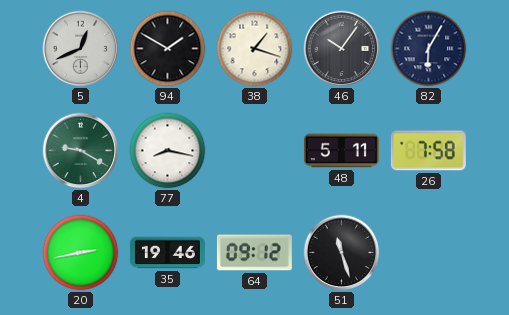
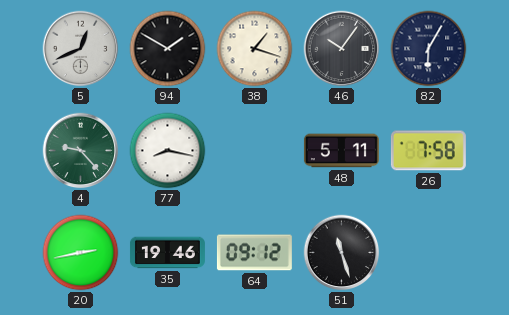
4: 9:20 -> 9:23
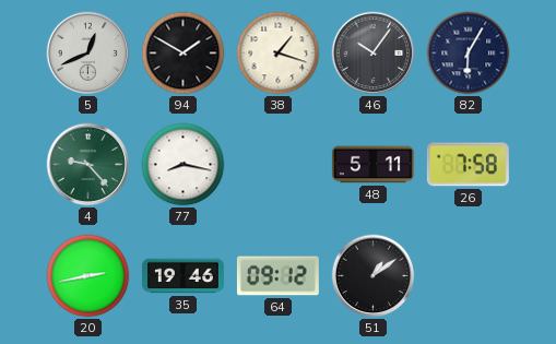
51: 11:27 -> 1:09
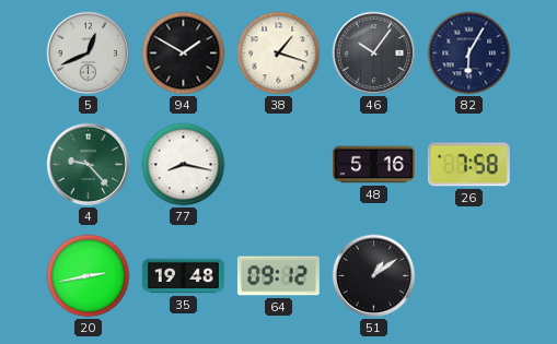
48: 5:11 -> 5:16
35: 19:46 -> 19:48
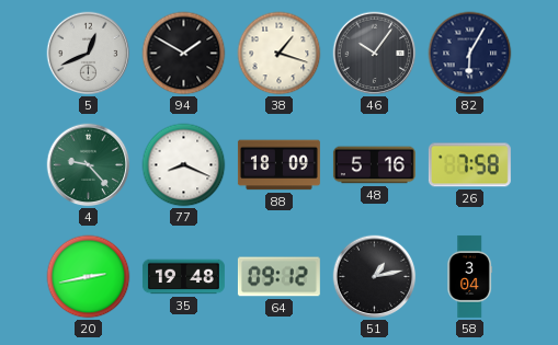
77: 8:17 -> 8:19
88: none -> 18:09
51: 1:09 -> 1:13
58: none -> 3:04
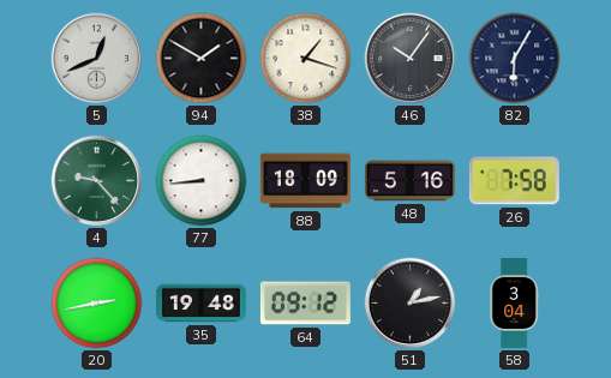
77: 8:19 -> 8:44
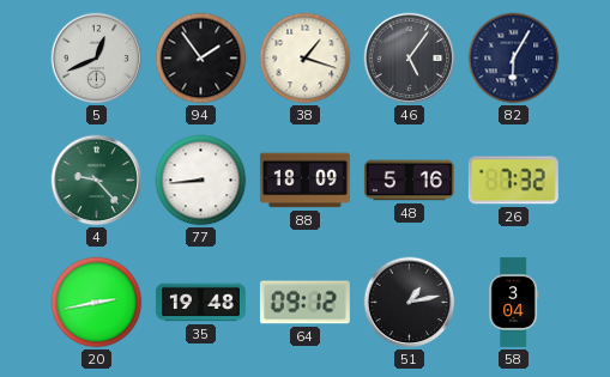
94: 1:50 -> 1:54
46: 10:06 -> 5:06
26: 7:58 -> 7:32
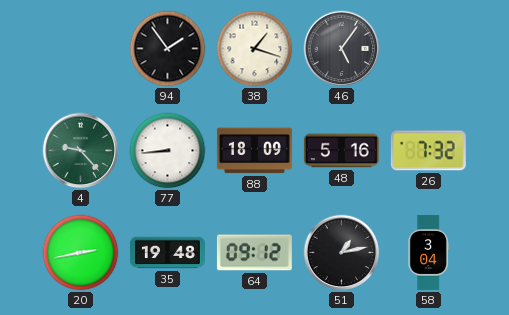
5: 12:41 -> none
82: 6:05 -> none
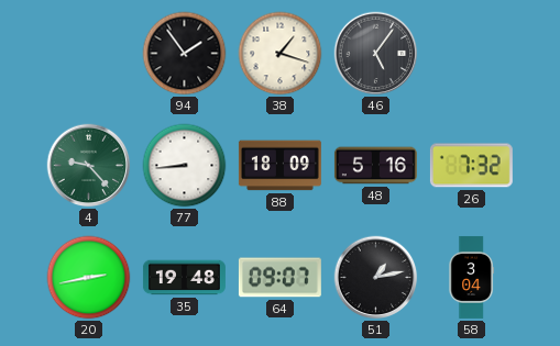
64: 09:12 -> 09:07
